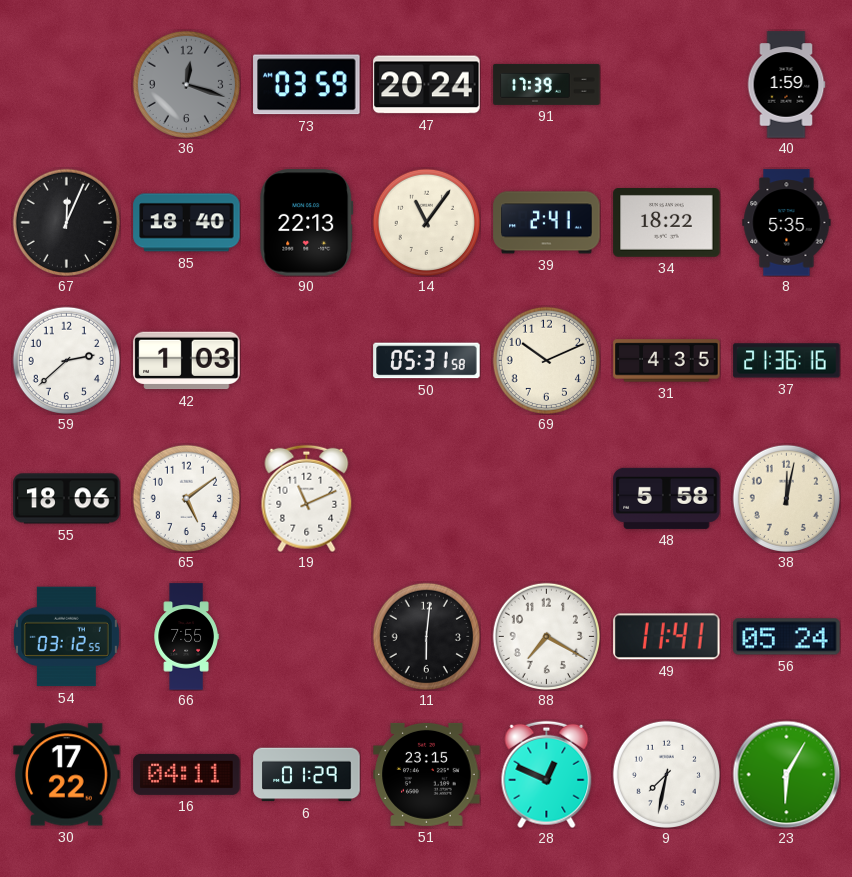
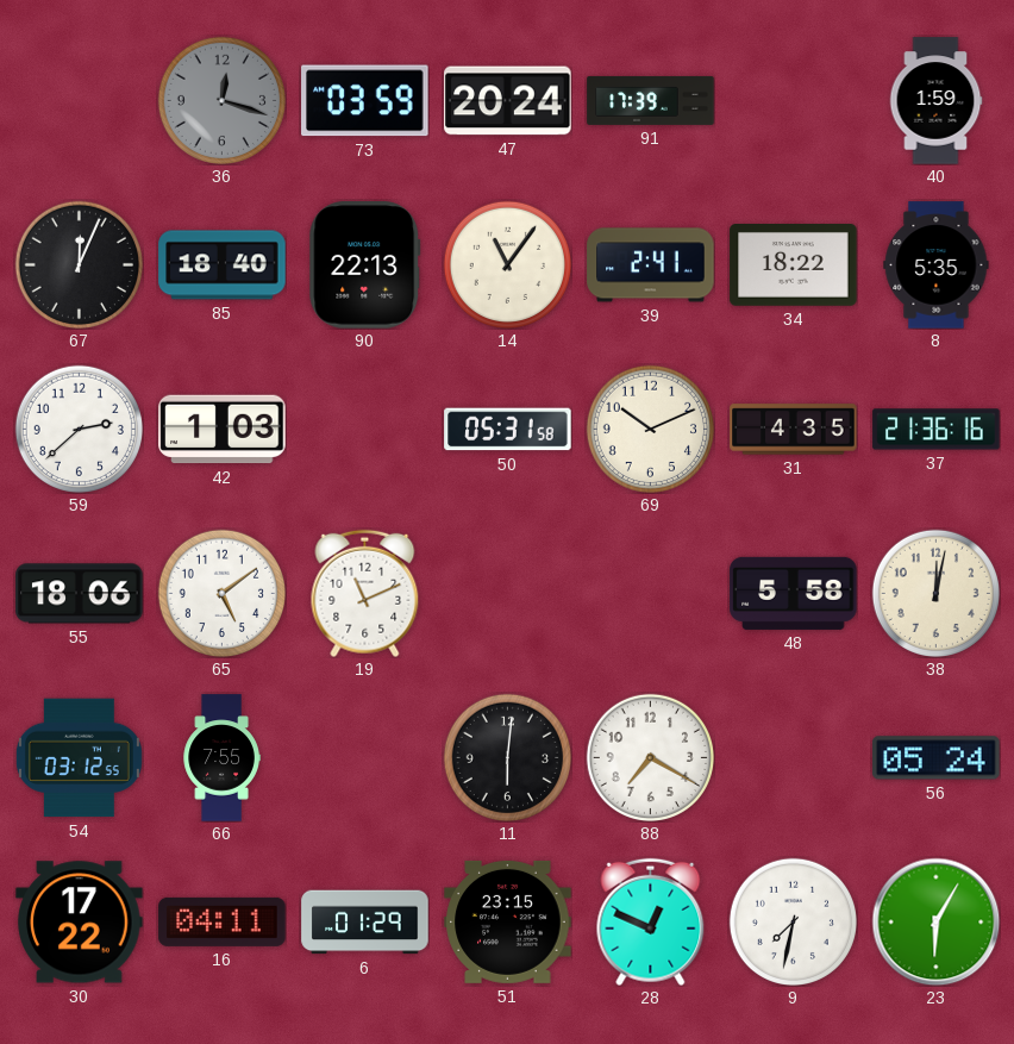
49: 11:41 -> none
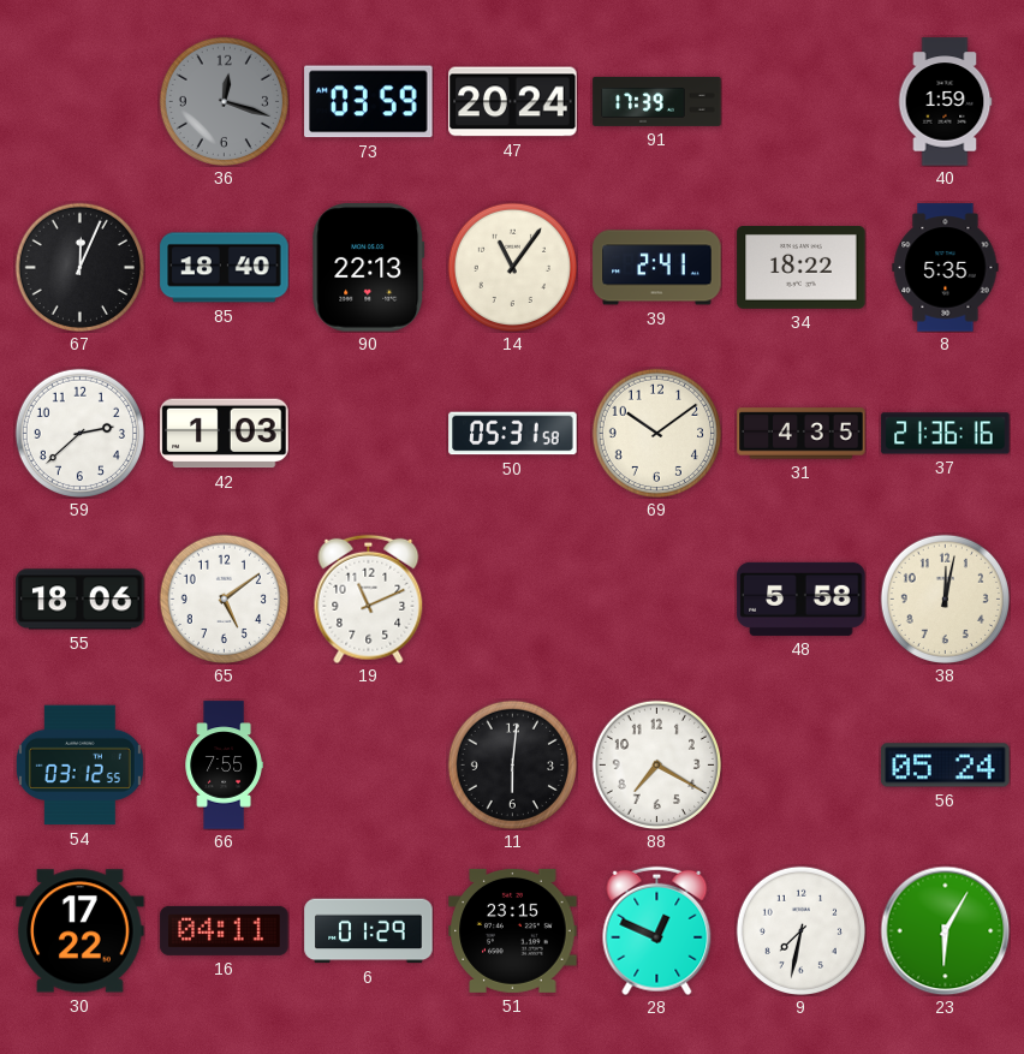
69: 10:11 -> 10:09
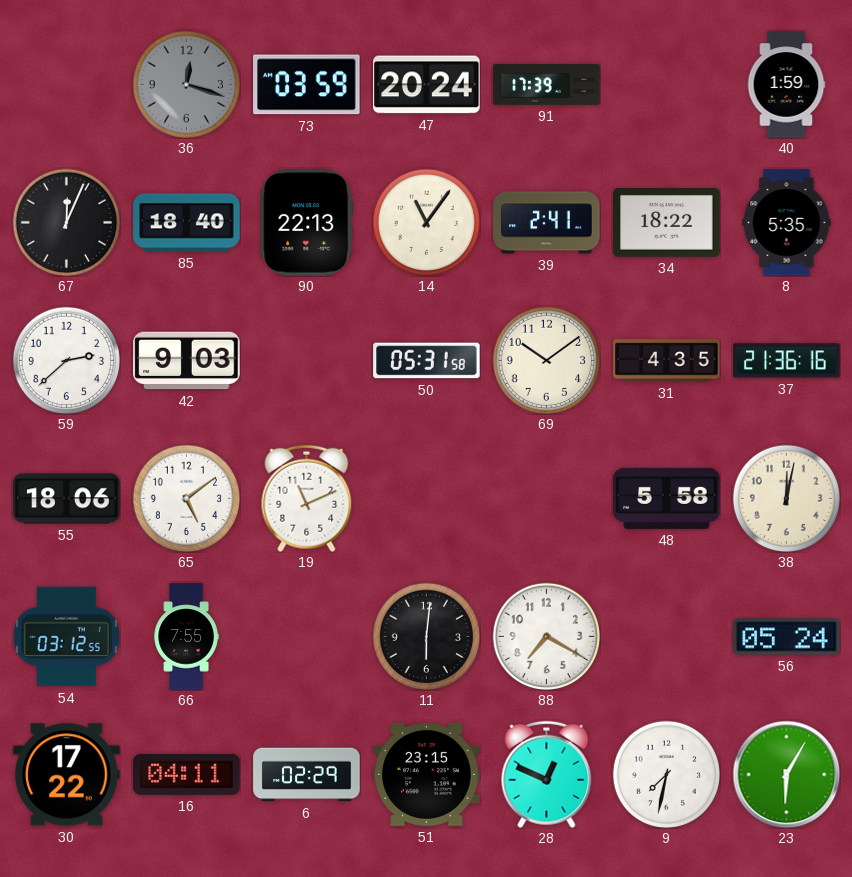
42: 1:03 -> 9:03
6: 01:29 -> 02:29
